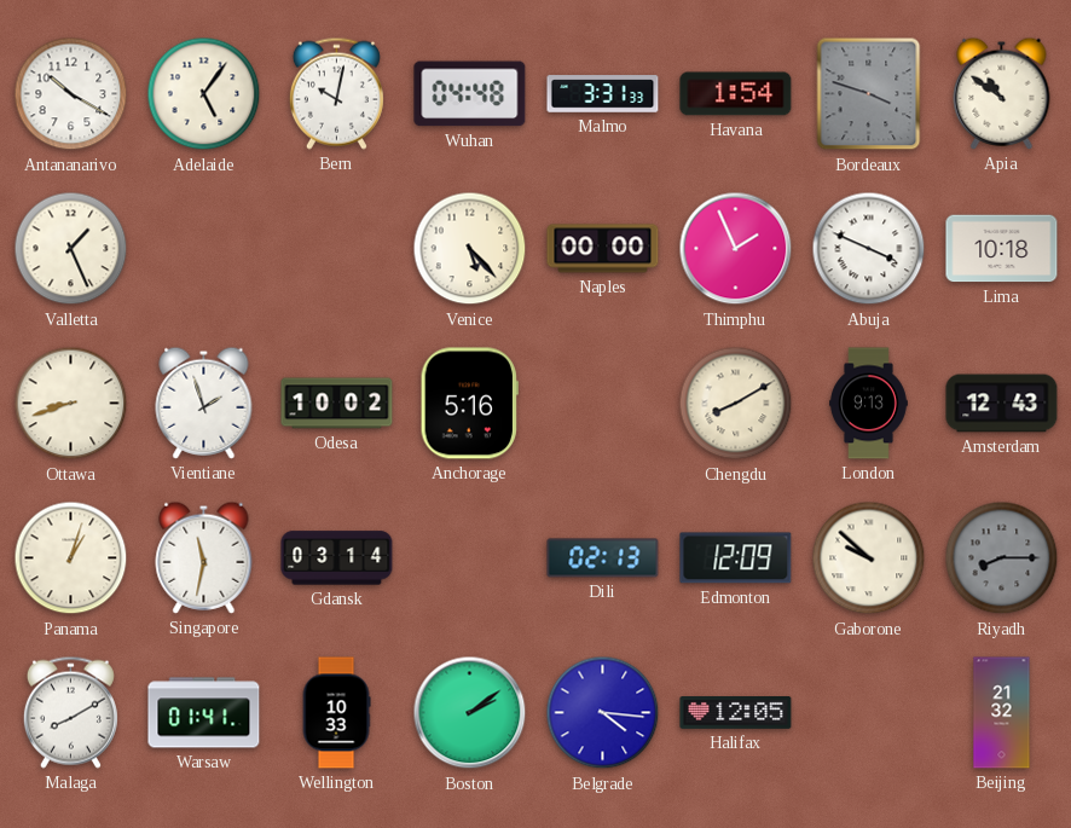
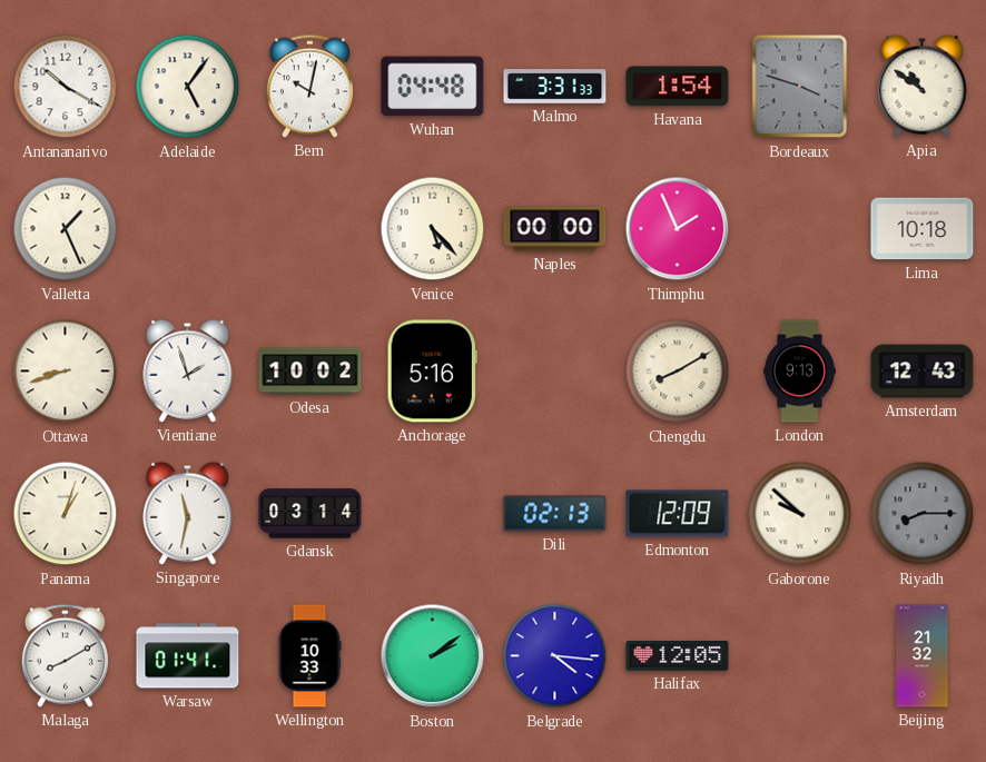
Abuja: 3:49 -> none
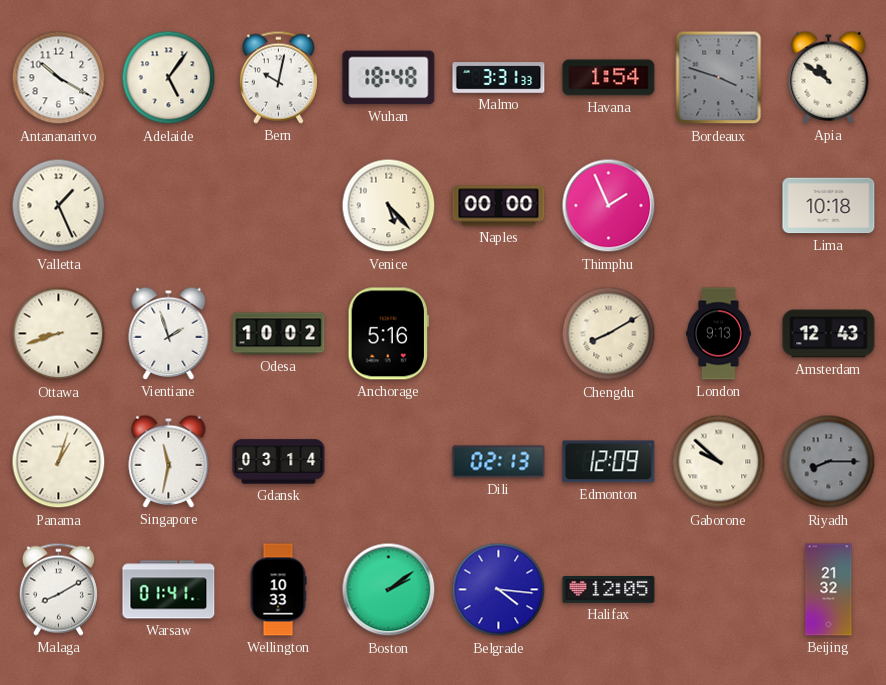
Wuhan: 04:48 -> 18:48
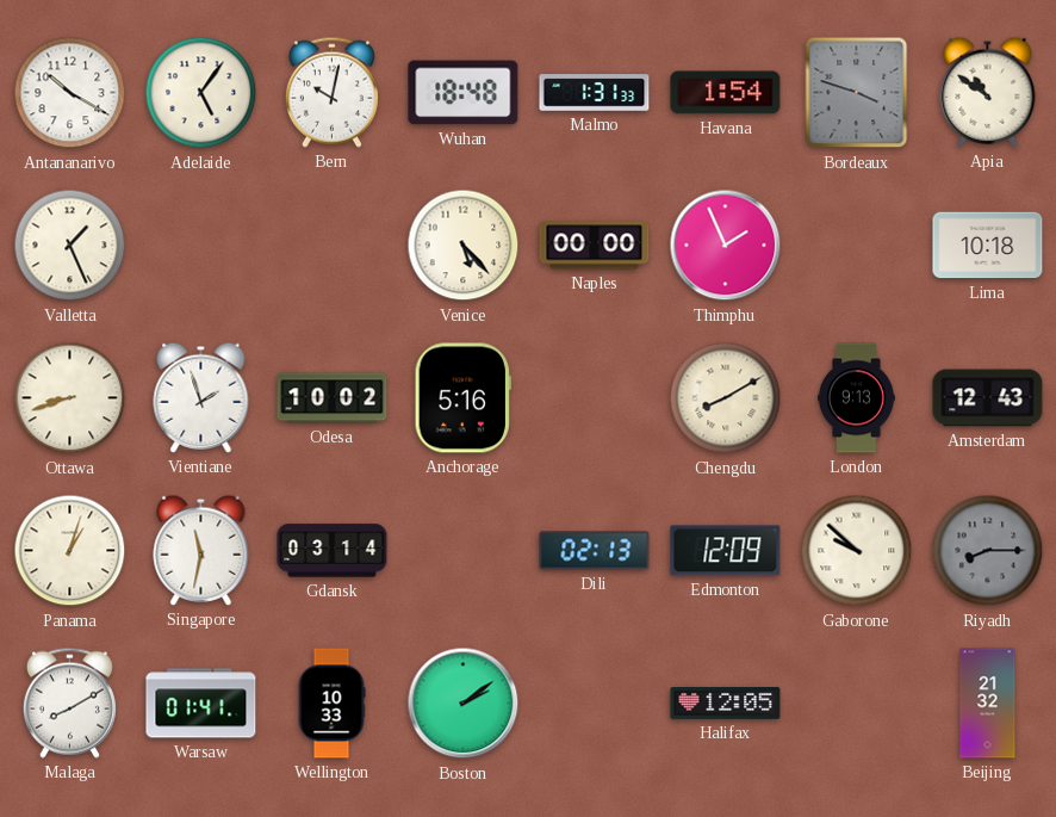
Malmo: 3:31 -> 1:31
Belgrade: 4:16 -> none
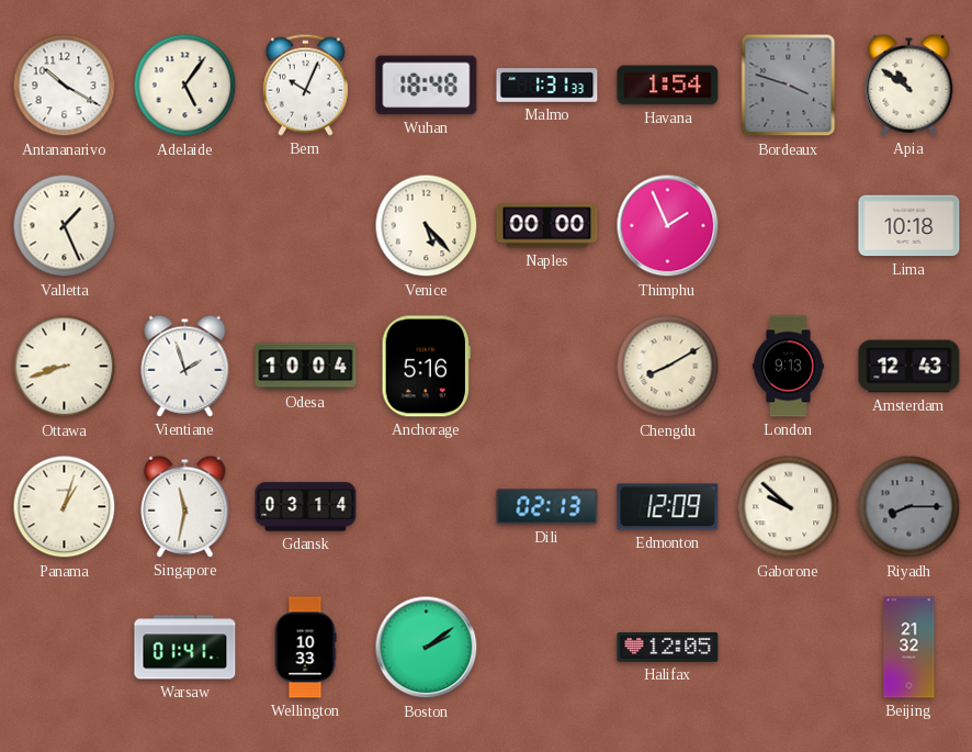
Bern: 10:02 -> 10:04
Odesa: 10:02 -> 10:04
Malaga: 8:10 -> none
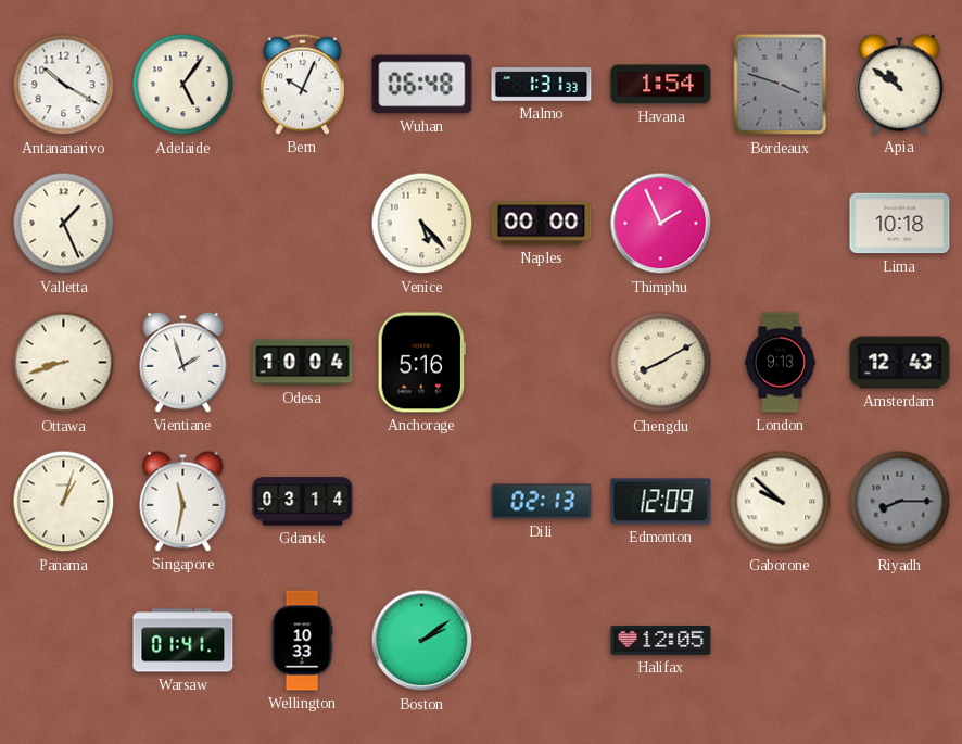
Wuhan: 18:48 -> 06:48
Beijing: 21:32 -> none
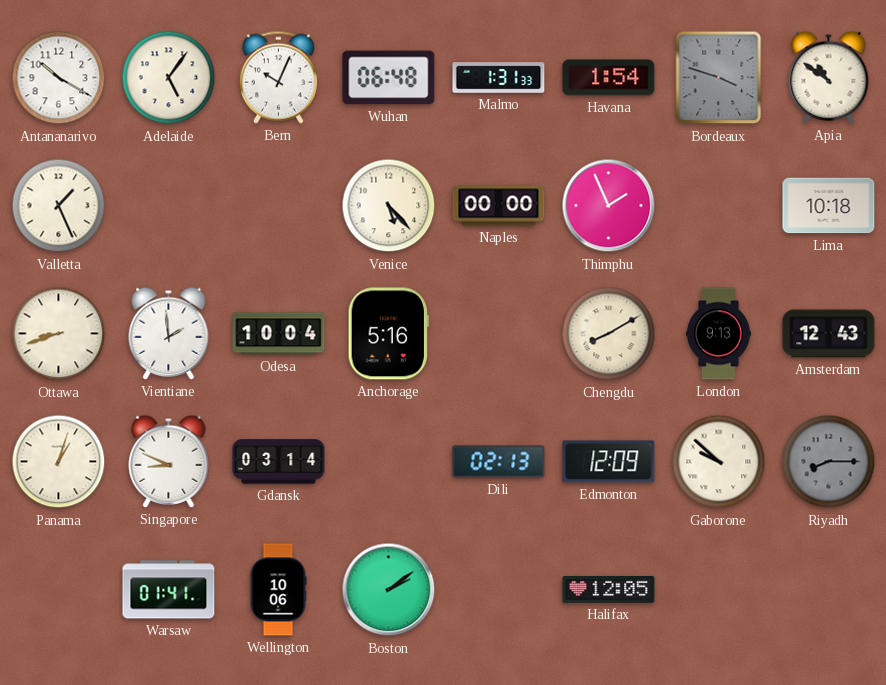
Vientiane: 1:57 -> 1:59
Singapore: 11:32 -> 8:49
Wellington: 10:33 -> 10:06
